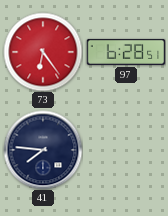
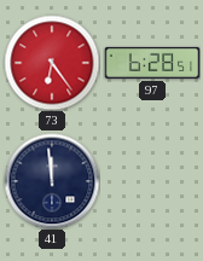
41: 7:46 -> 11:59
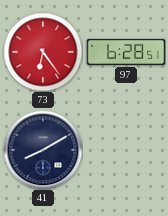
41: 11:59 -> 8:10
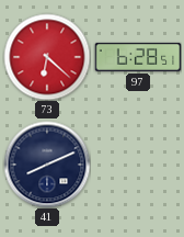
73: 6:24 -> 6:22
41: 8:10 -> 8:11
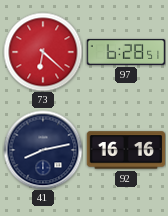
41: 8:11 -> 8:13
92: none -> 16:16
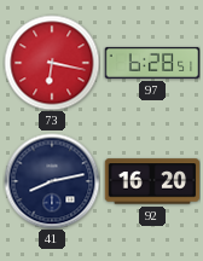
73: 6:22 -> 6:17
92: 16:16 -> 16:20
